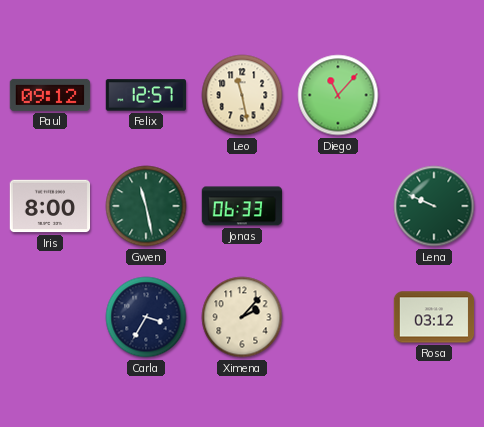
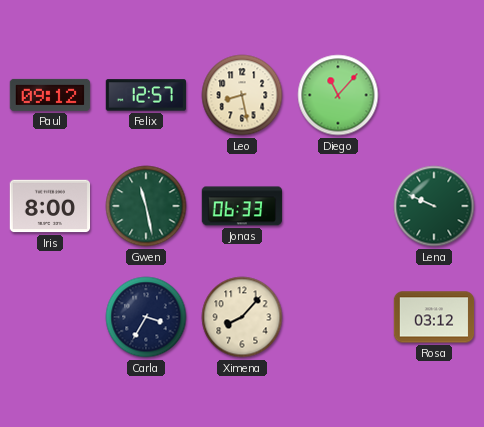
Leo: 11:28 -> 8:28
Ximena: 2:07 -> 8:07
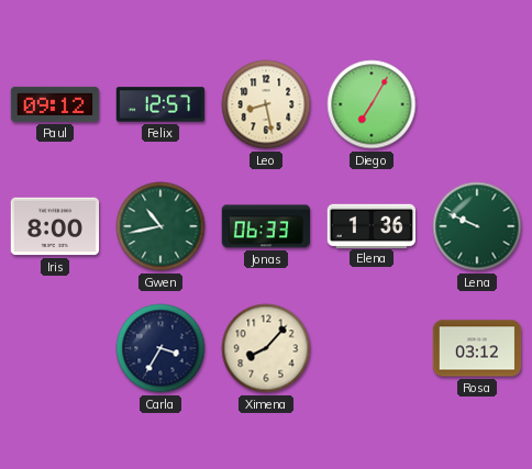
Diego: 11:07 -> 7:05
Gwen: 11:28 -> 10:43
Elena: none -> 1:36
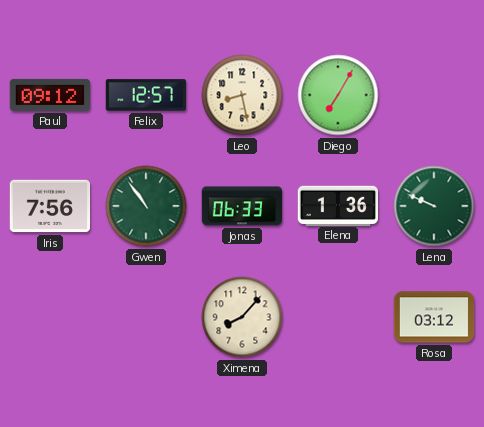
Iris: 8:00 -> 7:56
Gwen: 10:43 -> 10:54
Carla: 3:35 -> none
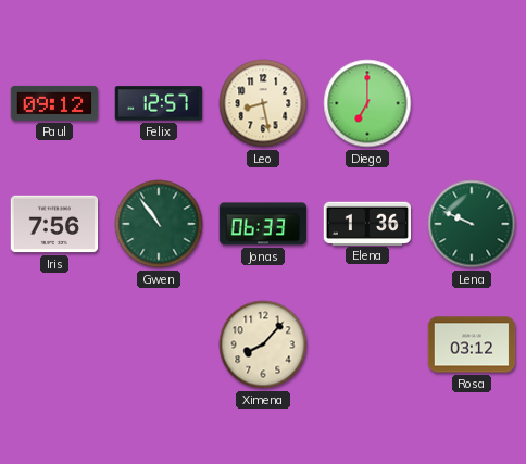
Diego: 7:05 -> 7:00
